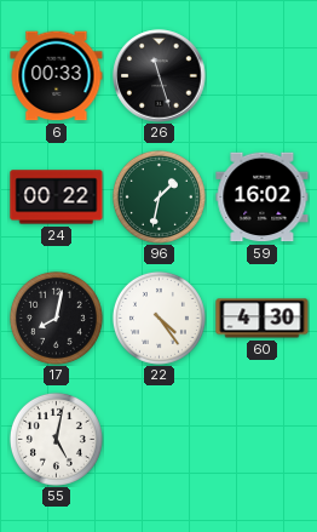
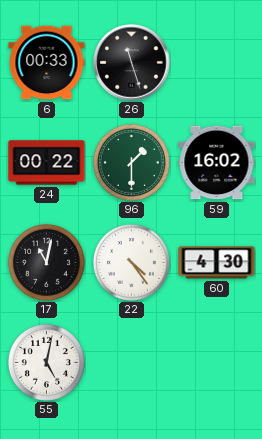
96: 1:32 -> 1:30
17: 8:02 -> 11:02
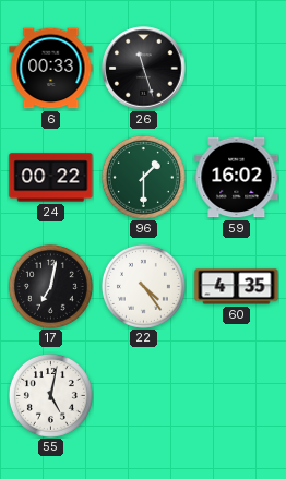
17: 11:02 -> 7:02
60: 4:30 -> 4:35
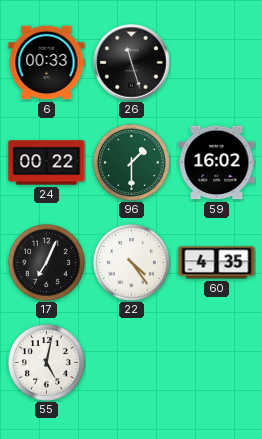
17: 7:02 -> 7:04
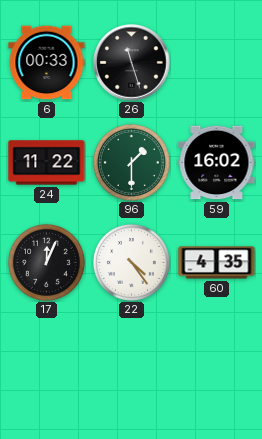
24: 00:22 -> 11:22
17: 7:04 -> 12:04
55: 5:02 -> none
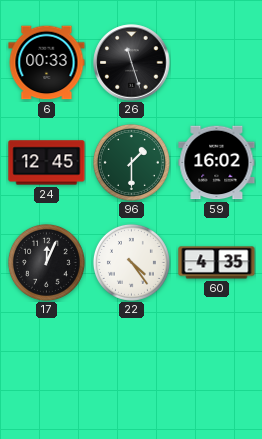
24: 11:22 -> 12:45
